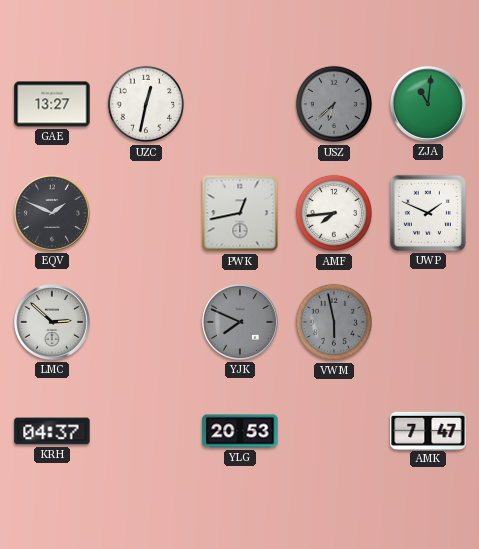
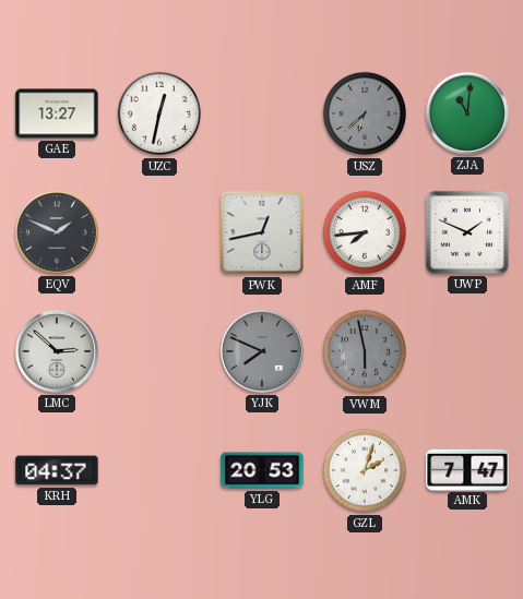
GZL: none -> 2:03
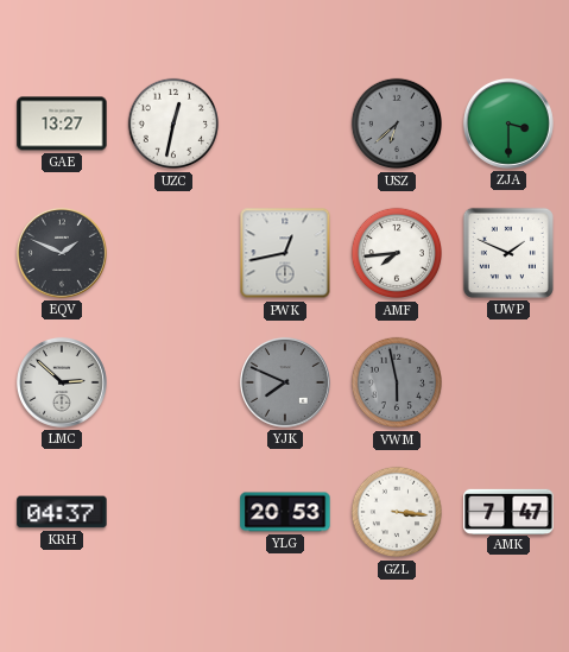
ZJA: 11:01 -> 3:30
GZL: 2:03 -> 3:16
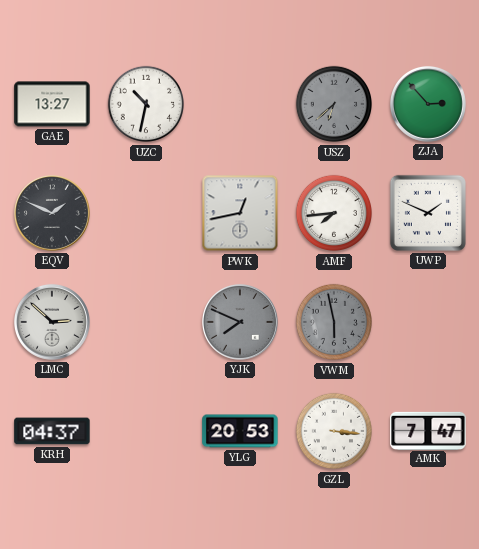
UZC: 12:32 -> 10:32
ZJA: 3:30 -> 2:53
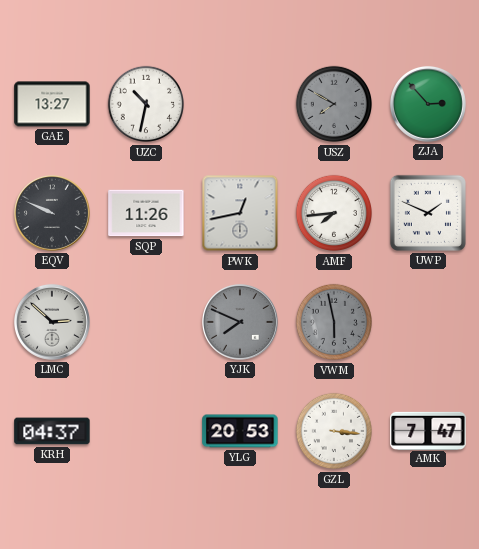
USZ: 6:38 -> 7:50
EQV: 1:49 -> 9:49
SQP: none -> 11:26
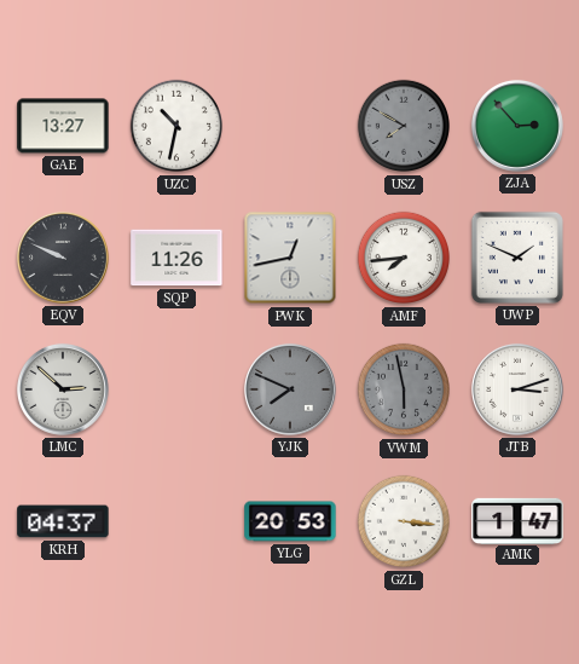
JTB: none -> 3:12
AMK: 7:47 -> 1:47
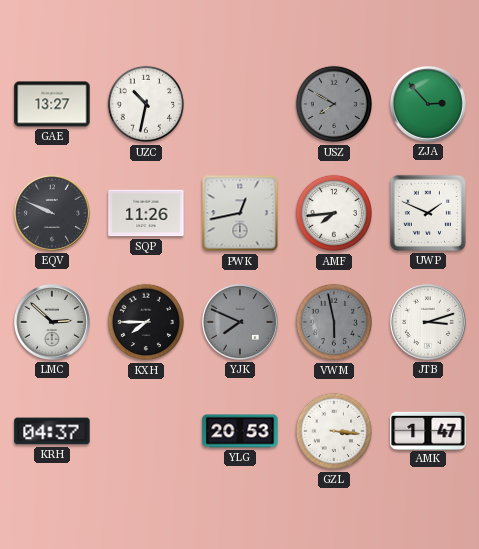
KXH: none -> 7:45
